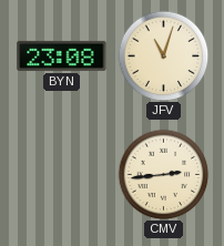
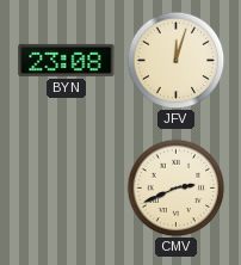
JFV: 11:03 -> 12:03
CMV: 2:44 -> 2:41
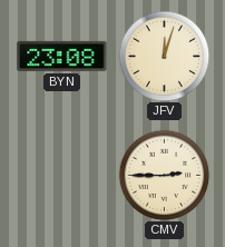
CMV: 2:41 -> 2:45
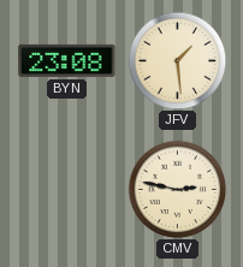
JFV: 12:03 -> 1:29
CMV: 2:45 -> 2:47
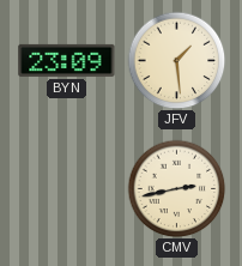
BYN: 23:08 -> 23:09
CMV: 2:47 -> 2:43
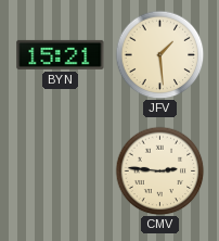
BYN: 23:09 -> 15:21
CMV: 2:43 -> 2:46
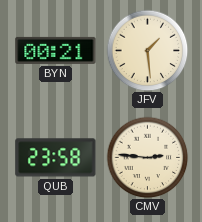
BYN: 15:21 -> 00:21
QUB: none -> 23:58
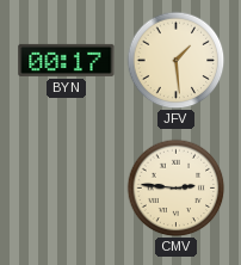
BYN: 00:21 -> 00:17
QUB: 23:58 -> none
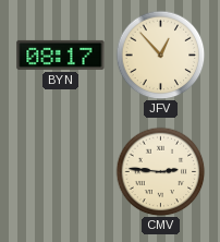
BYN: 00:17 -> 08:17
JFV: 1:29 -> 12:53
